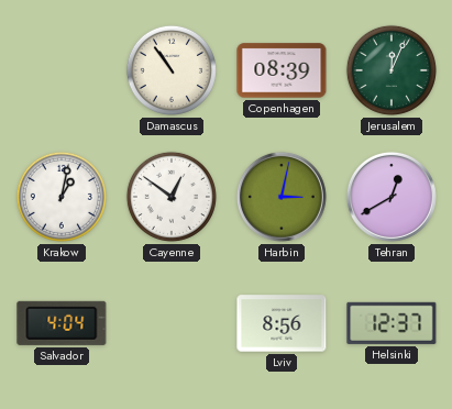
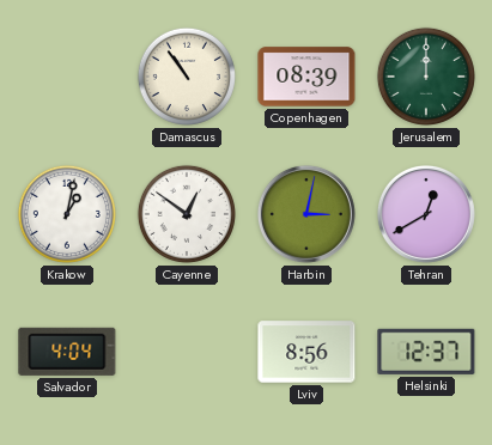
Jerusalem: 12:04 -> 12:00
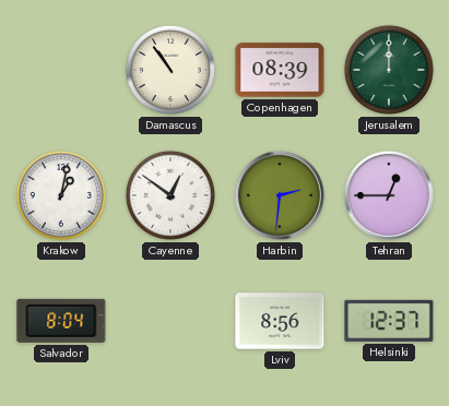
Harbin: 3:02 -> 2:31
Tehran: 12:40 -> 12:45
Salvador: 4:04 -> 8:04
